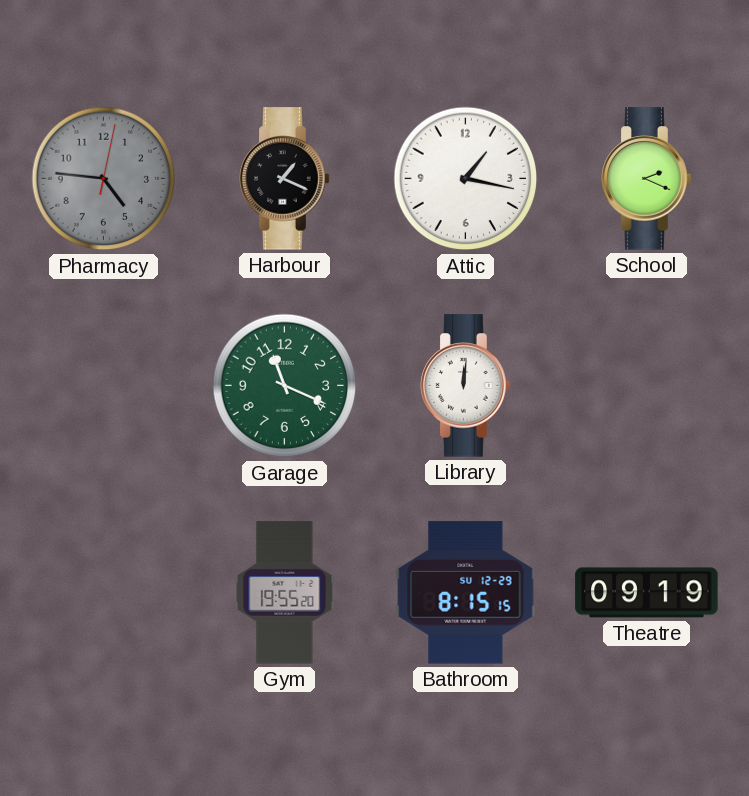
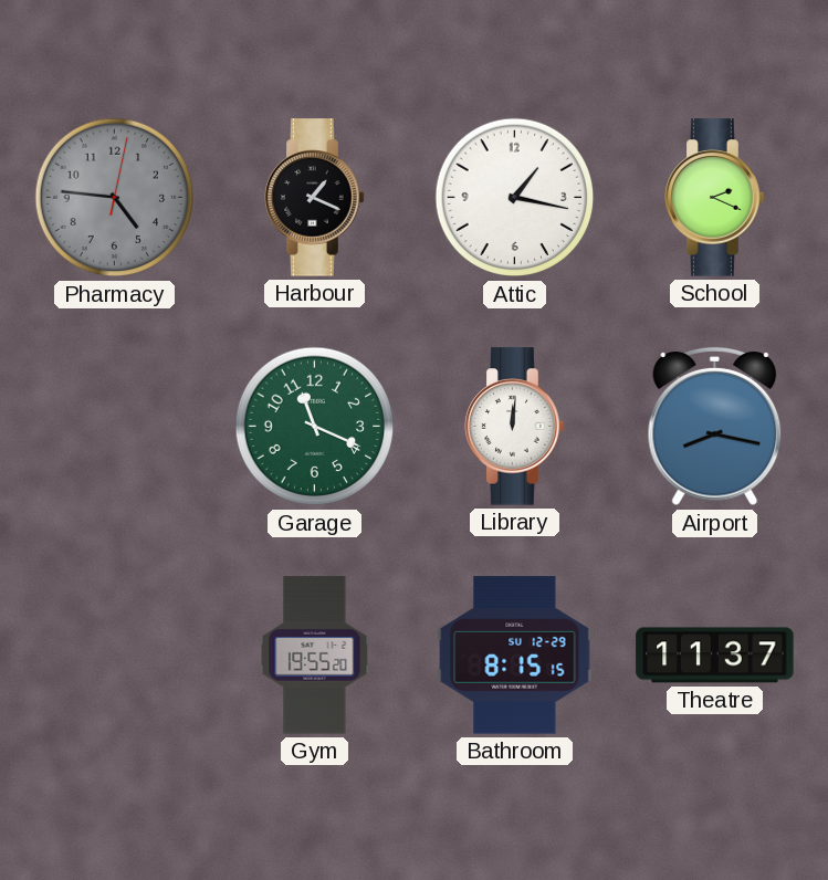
Airport: none -> 8:17
Theatre: 09:19 -> 11:37
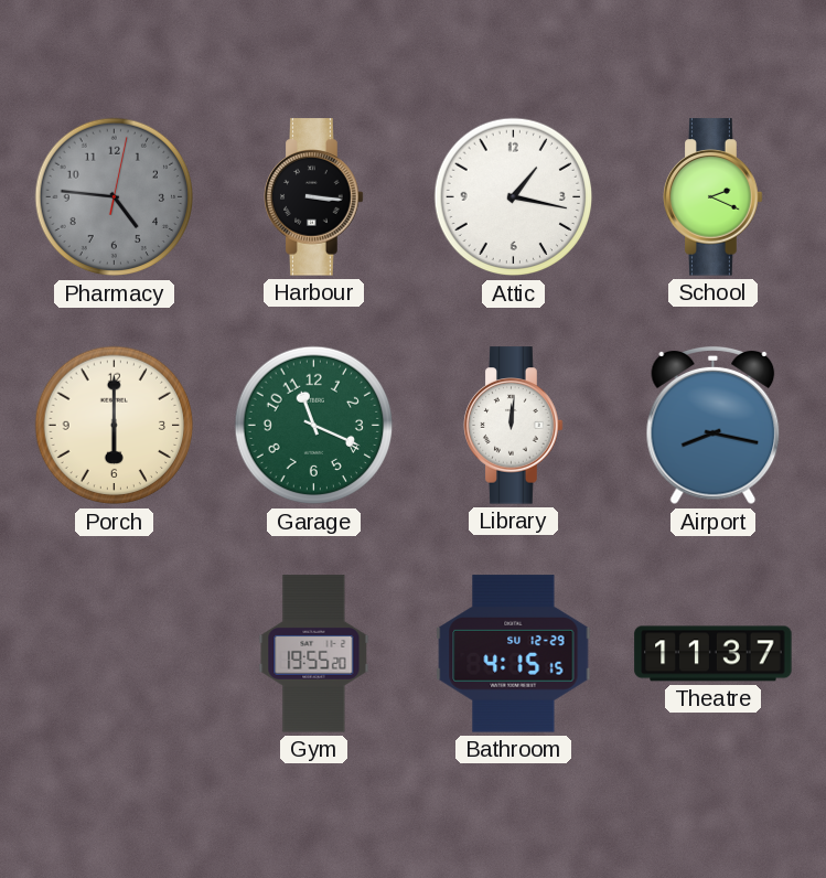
Harbour: 1:19 -> 3:16
Porch: none -> 6:00
Bathroom: 8:15 -> 4:15
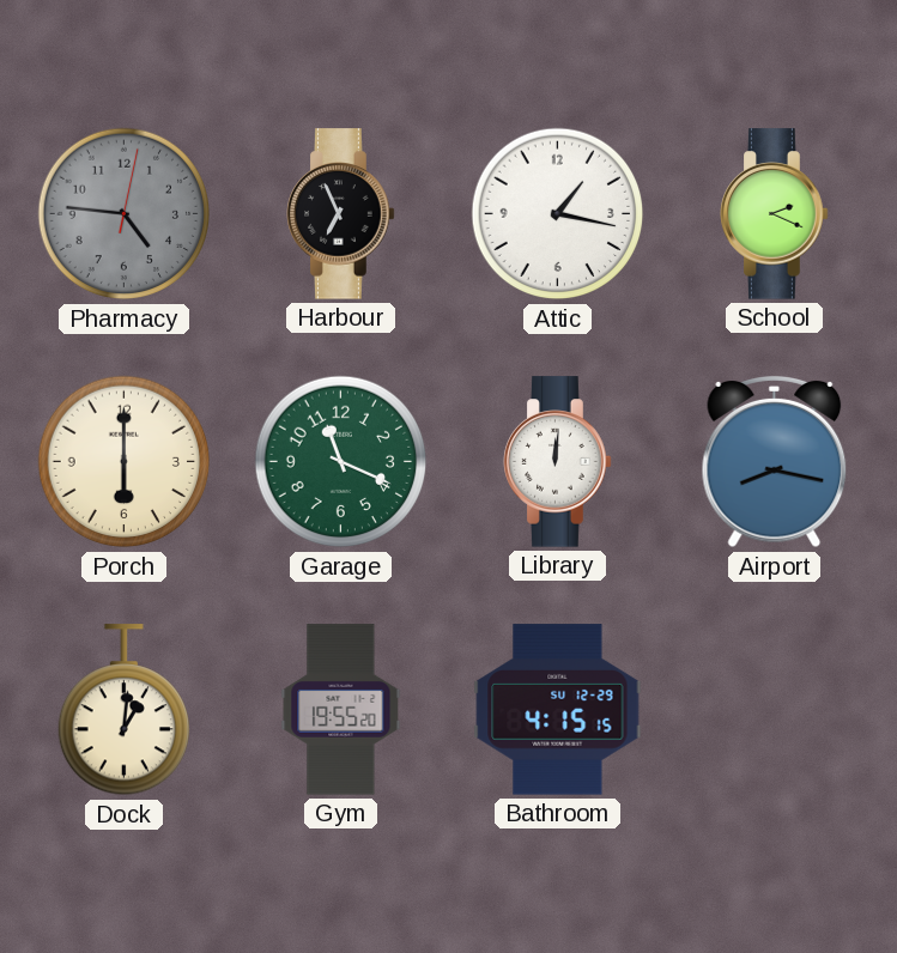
Harbour: 3:16 -> 6:56
Dock: none -> 1:01
Theatre: 11:37 -> none
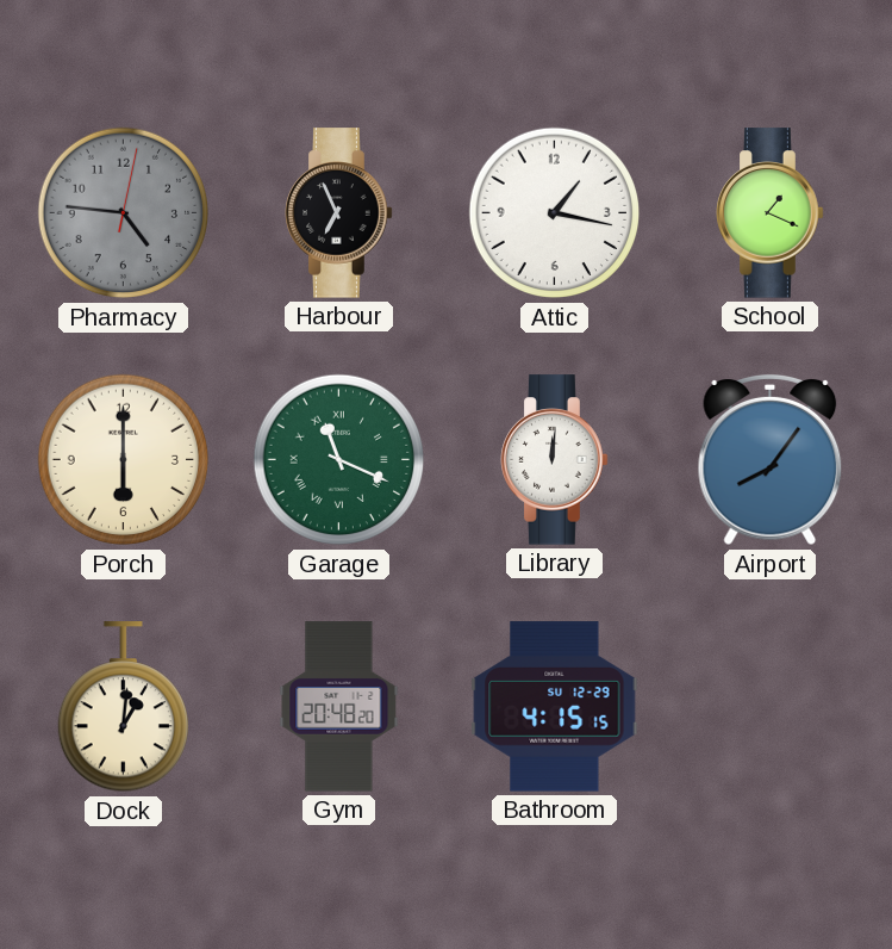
School: 2:19 -> 1:19
Garage numerals: Arabic -> Roman
Airport: 8:17 -> 8:06
Gym: 19:55 -> 20:48
